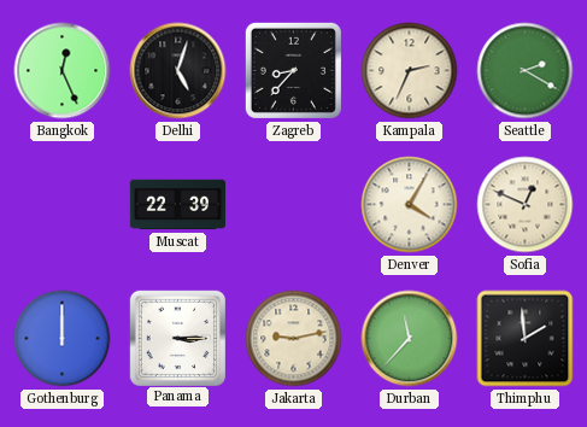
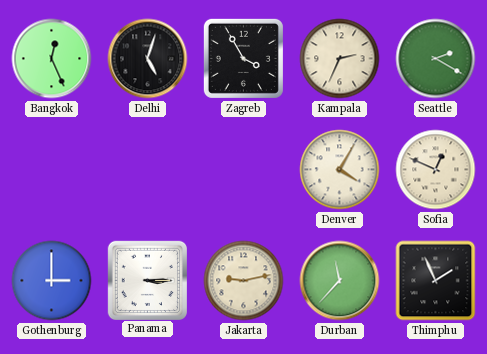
Zagreb: 8:37 -> 3:55
Muscat: 22:39 -> none
Gothenburg: 12:00 -> 3:00
Thimphu: 1:59 -> 1:56
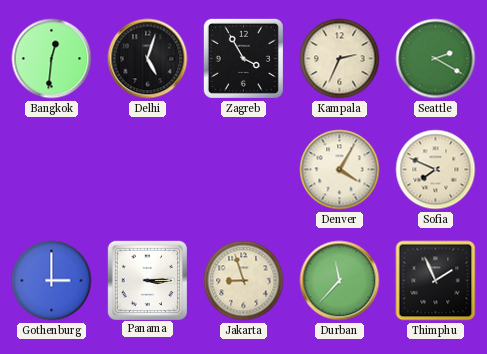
Bangkok: 12:26 -> 12:31
Sofia: 12:49 -> 7:49
Jakarta: 9:13 -> 8:57
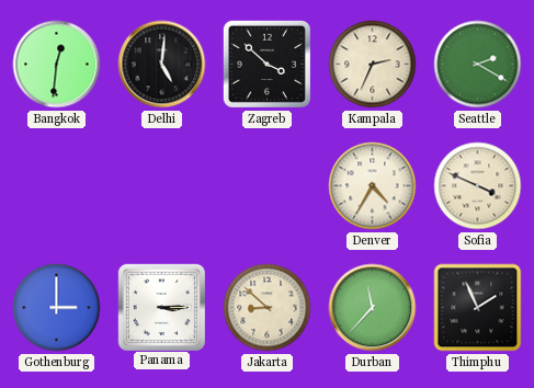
Delhi: 5:03 -> 5:01
Zagreb: 3:55 -> 3:52
Denver: 4:05 -> 4:35
Sofia: 7:49 -> 3:49
Jakarta: 8:57 -> 8:52
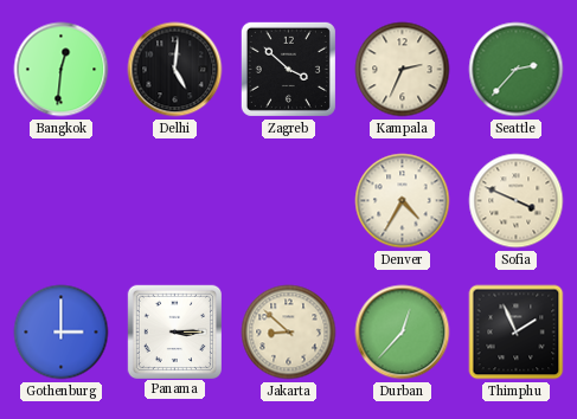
Seattle: 2:20 -> 2:37
Durban: 11:37 -> 12:37
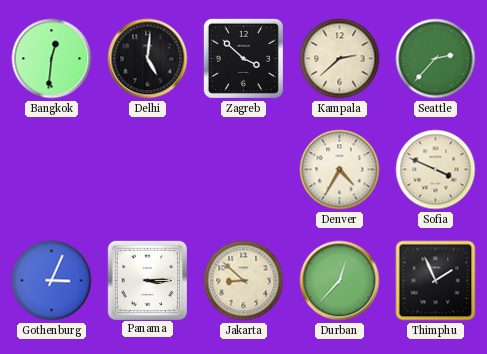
Kampala: 2:34 -> 2:38
Gothenburg: 3:00 -> 3:04
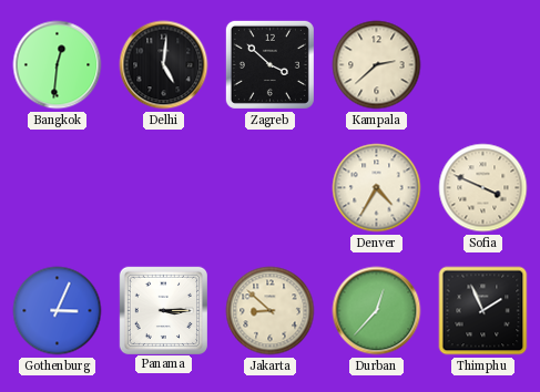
Seattle: 2:37 -> none
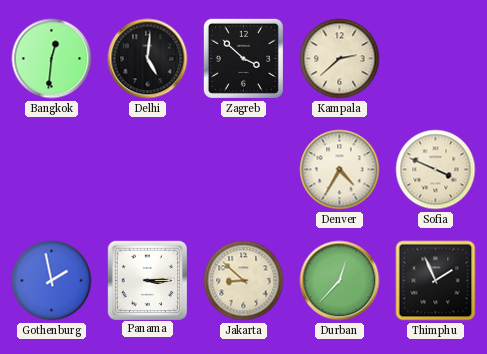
Gothenburg: 3:04 -> 1:58
